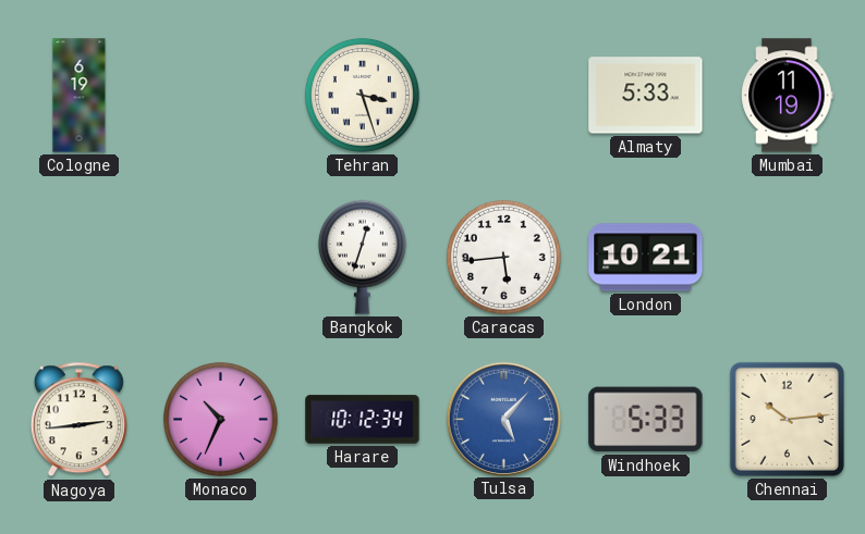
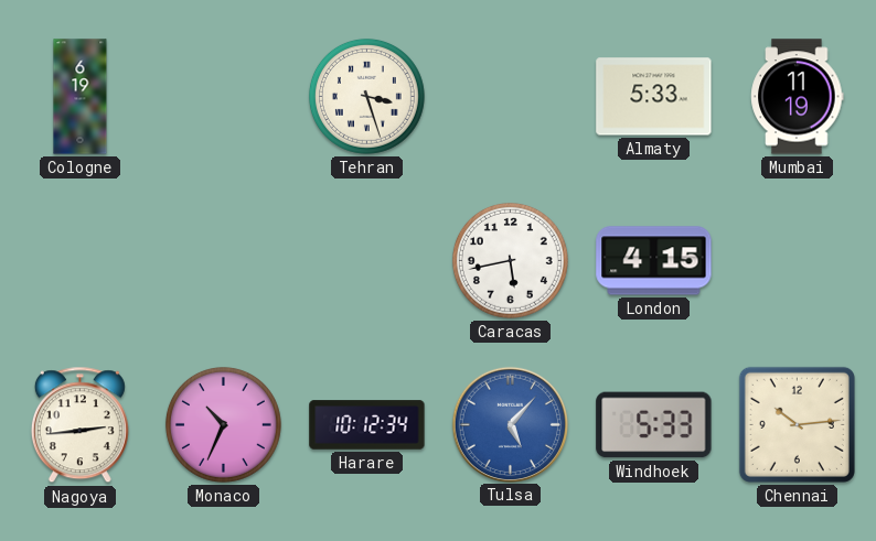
Bangkok: 12:33 -> none
Caracas: 5:44 -> 5:43
London: 10:21 -> 4:15
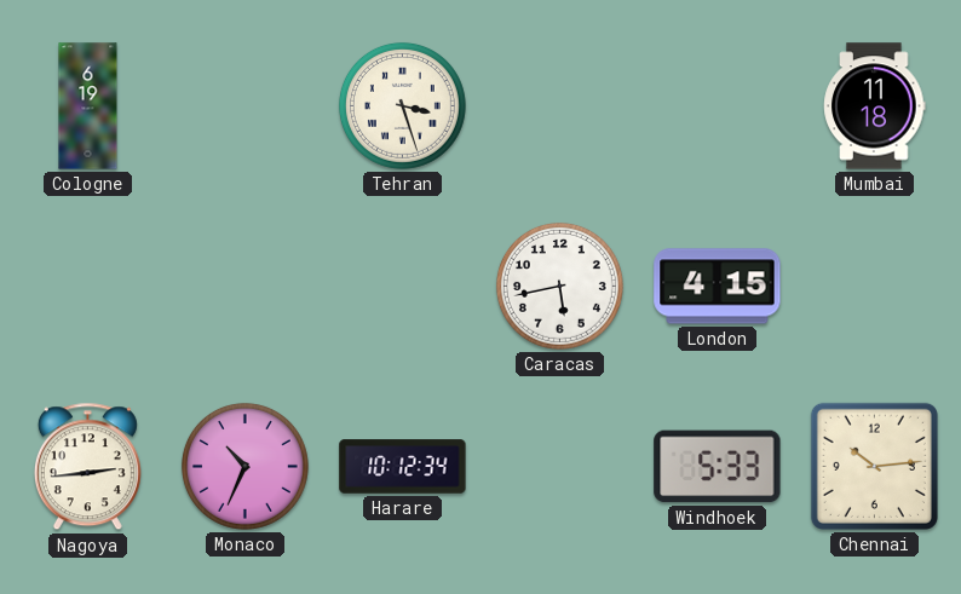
Almaty: 5:33 -> none
Mumbai: 11:19 -> 11:18
Tulsa: 5:07 -> none
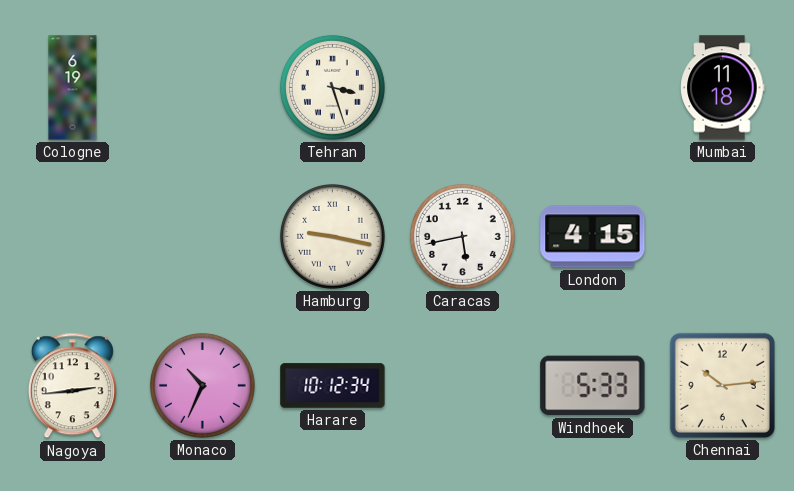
Hamburg: none -> 9:17
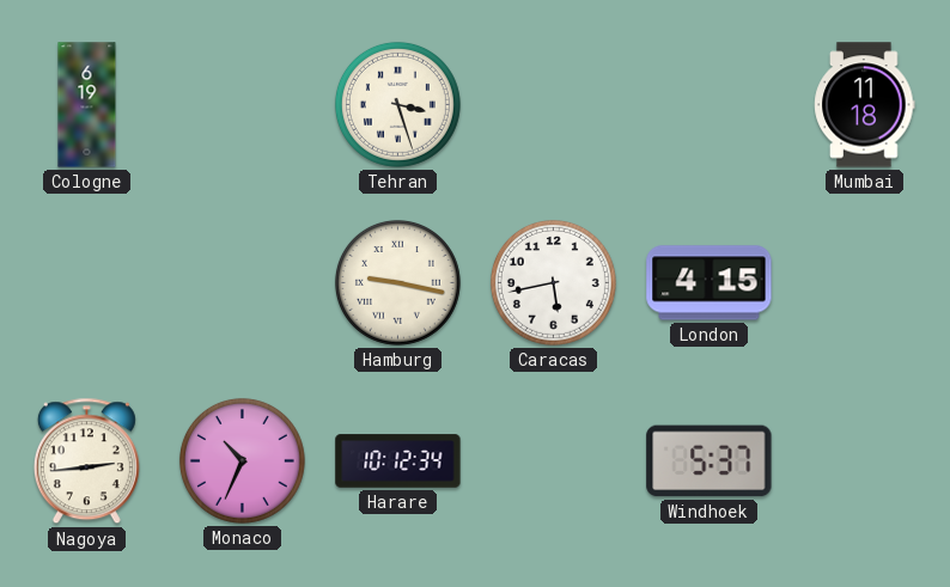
Windhoek: 5:33 -> 5:37
Chennai: 10:14 -> none
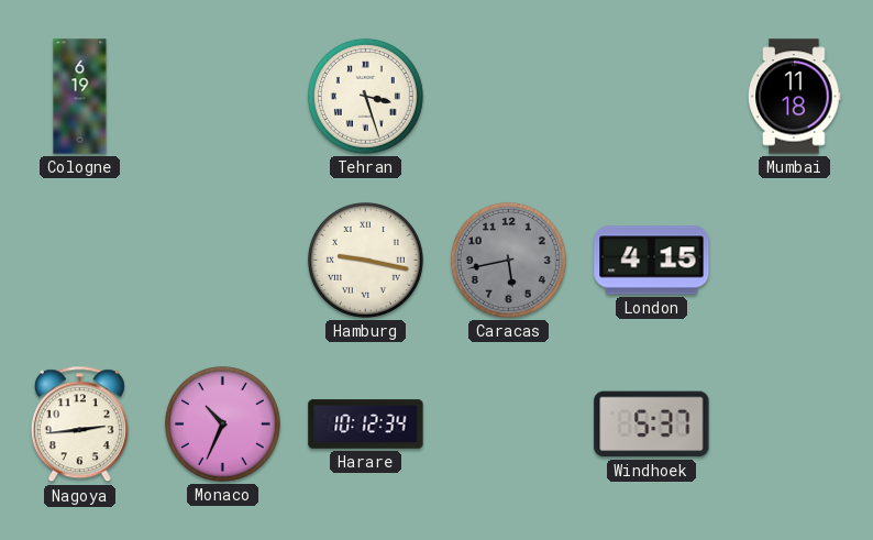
Caracas dial: white -> grey
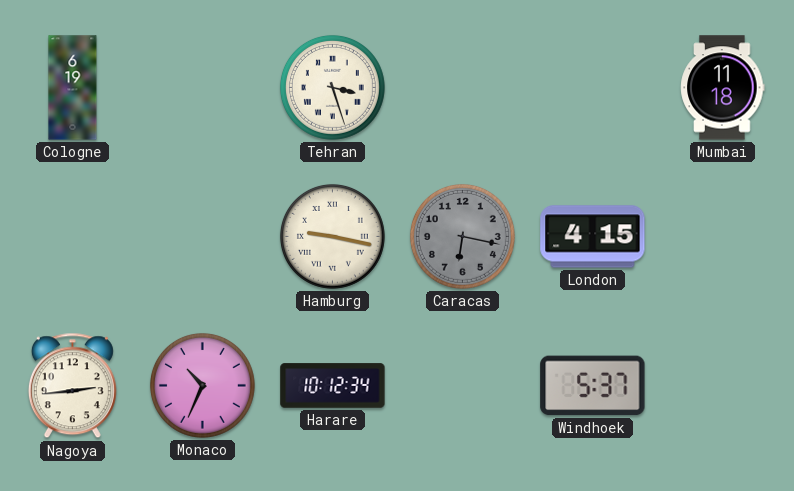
Caracas: 5:43 -> 6:17
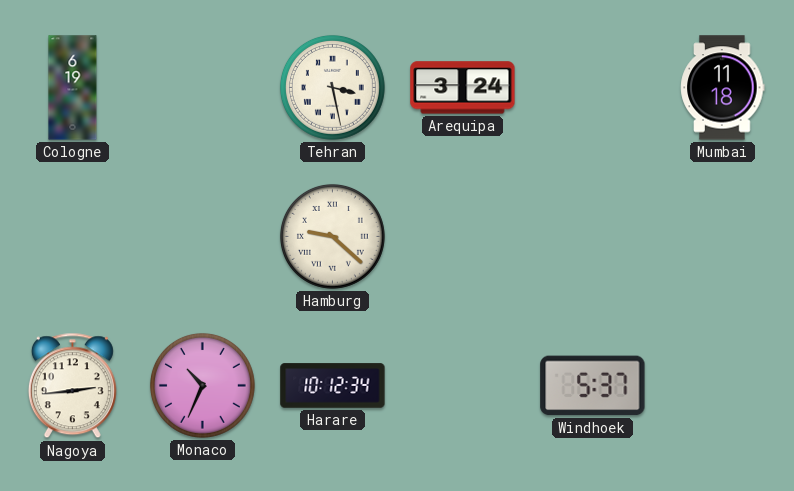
Tehran: 3:27 -> 3:28
Arequipa: none -> 3:24
Hamburg: 9:17 -> 9:22
Caracas: 6:17 -> none
London: 4:15 -> none
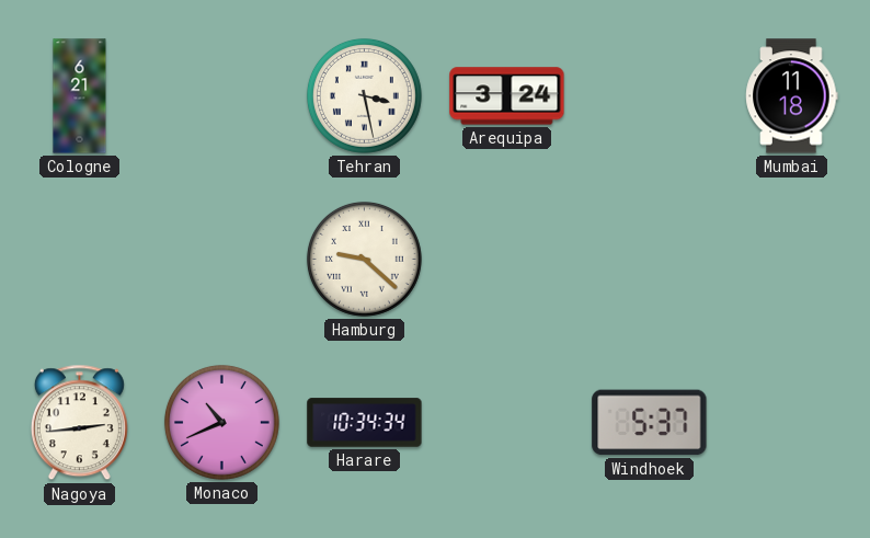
Cologne: 6:19 -> 6:21
Monaco: 10:34 -> 10:41
Harare: 10:12 -> 10:34
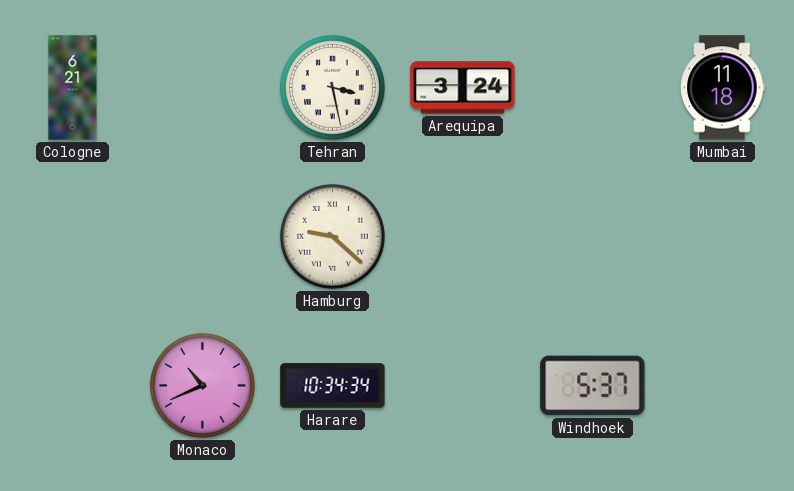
Nagoya: 2:44 -> none
